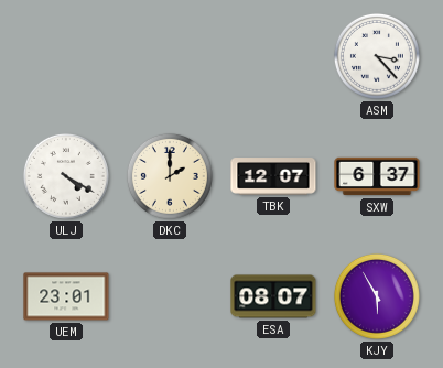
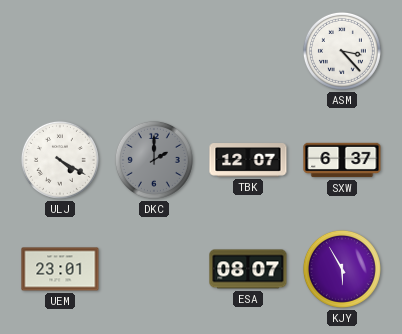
DKC dial: cream -> grey
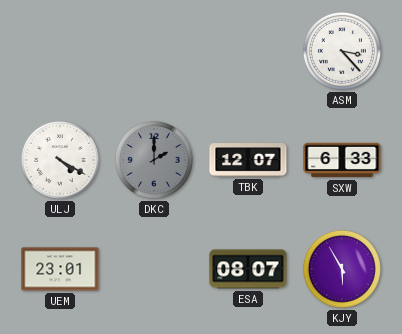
SXW: 6:37 -> 6:33
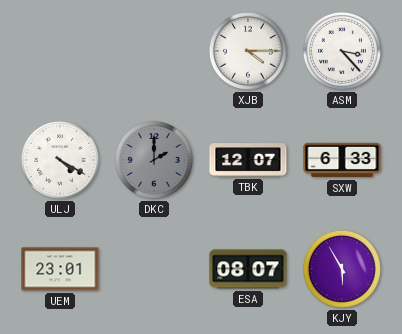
XJB: none -> 4:15
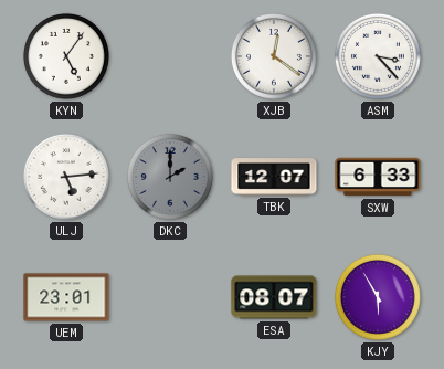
KYN: none -> 5:06
XJB: 4:15 -> 12:21
ULJ: 4:20 -> 5:14
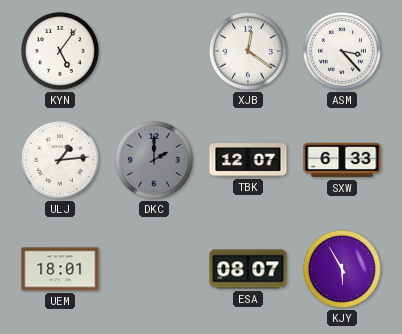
ULJ: 5:14 -> 1:14
UEM: 23:01 -> 18:01
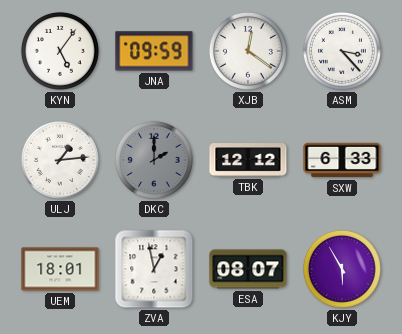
JNA: none -> 09:59
TBK: 12:07 -> 12:12
ZVA: none -> 12:58
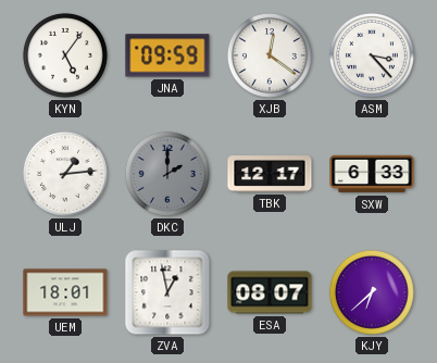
TBK: 12:12 -> 12:17
KJY: 5:55 -> 6:38
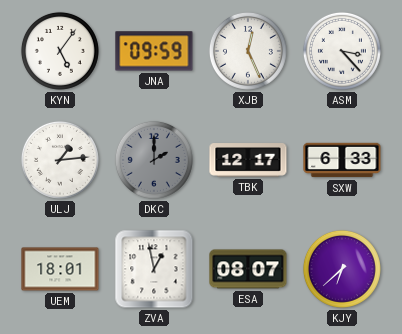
XJB: 12:21 -> 12:26
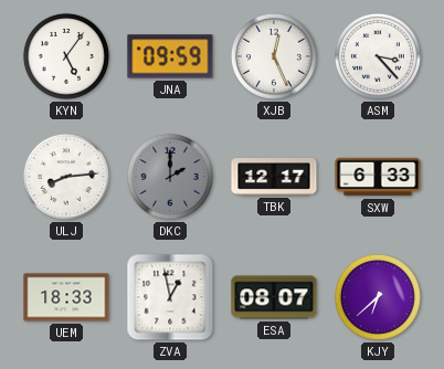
ULJ: 1:14 -> 8:14
UEM: 18:01 -> 18:33
